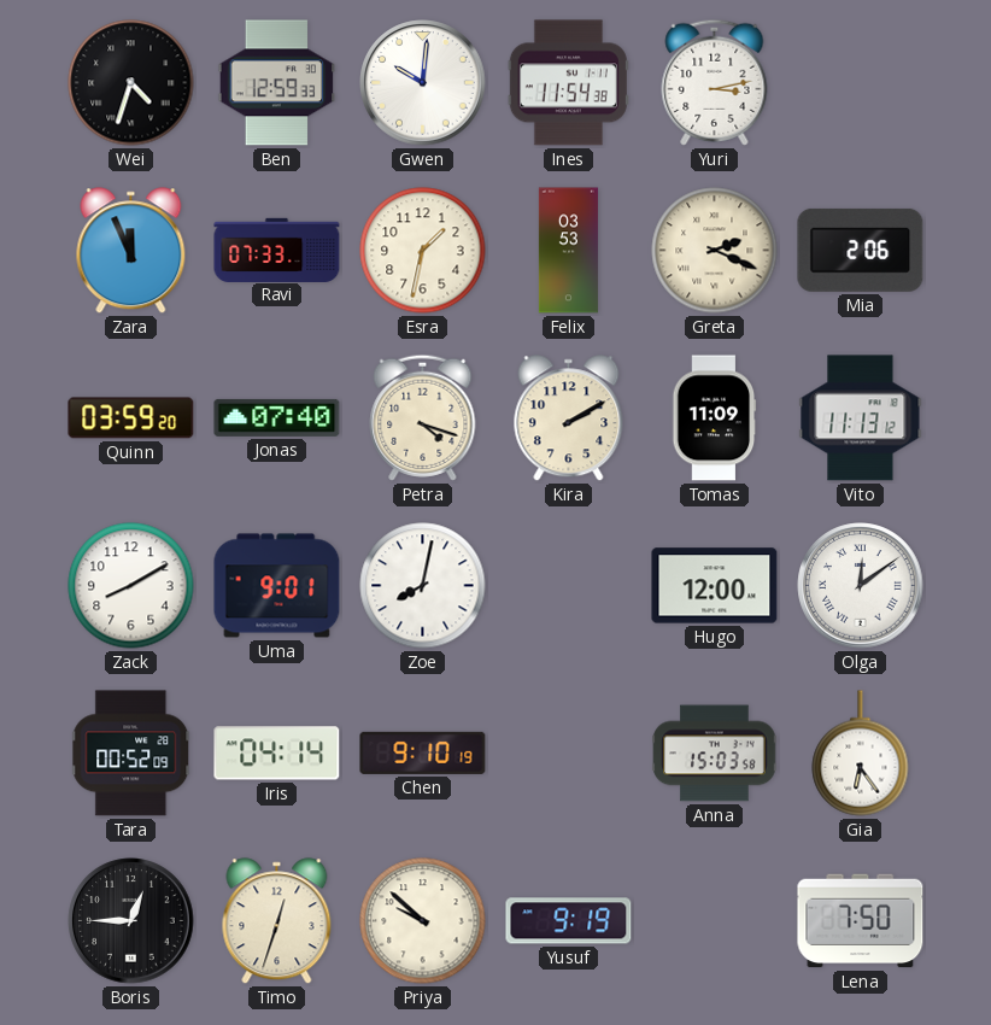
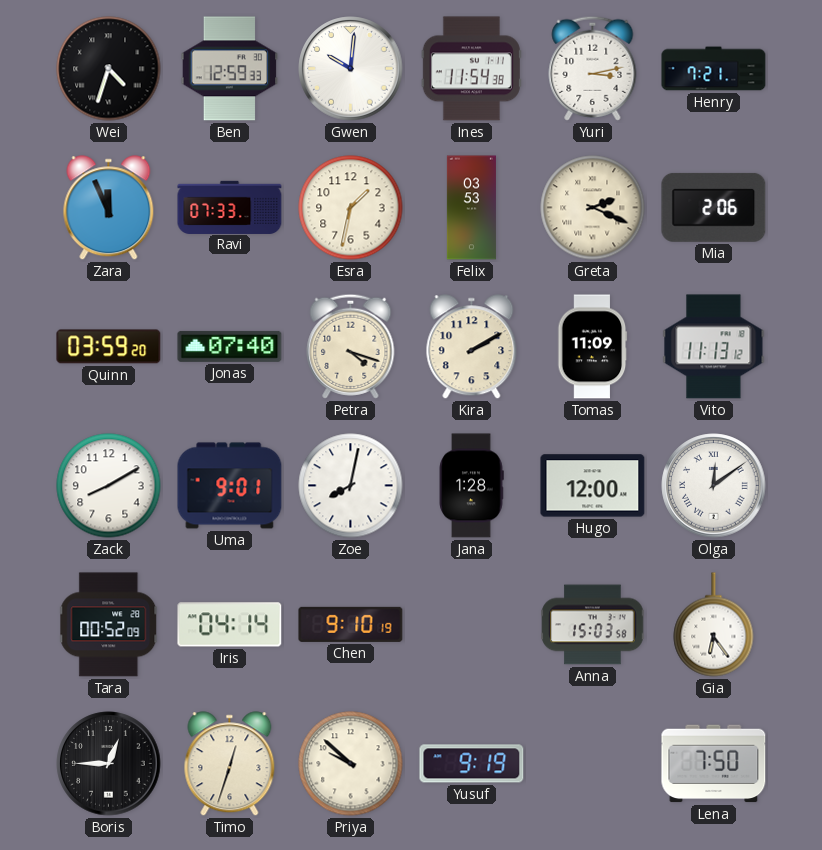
Henry: none -> 7:21
Jana: none -> 1:28
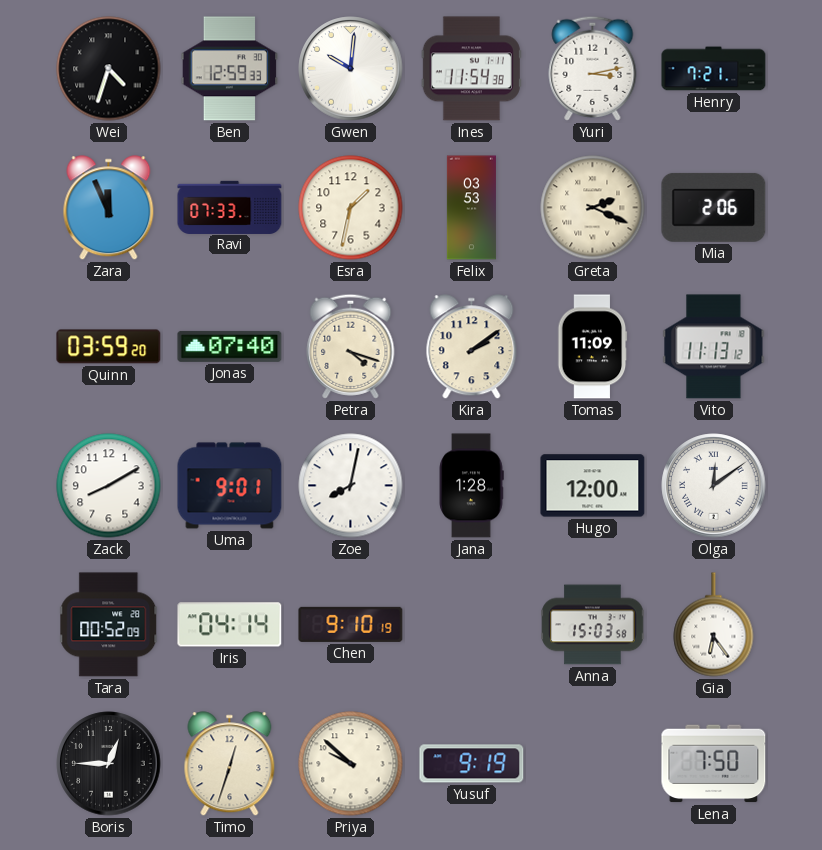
Kira: 2:10 -> 2:09
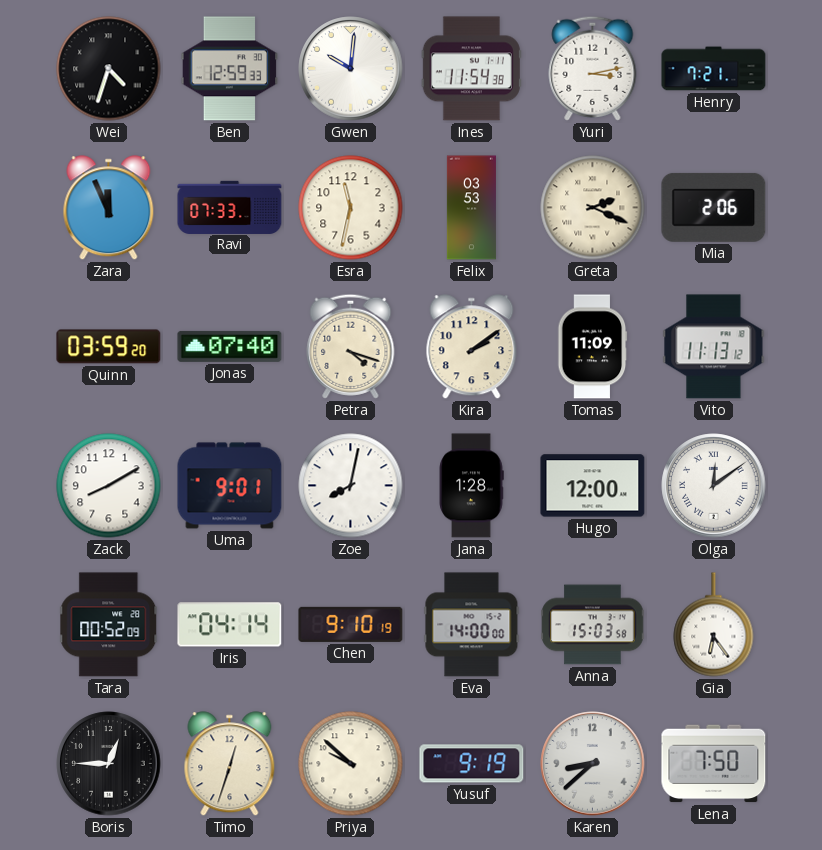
Esra: 1:32 -> 11:32
Eva: none -> 14:00
Karen: none -> 8:38
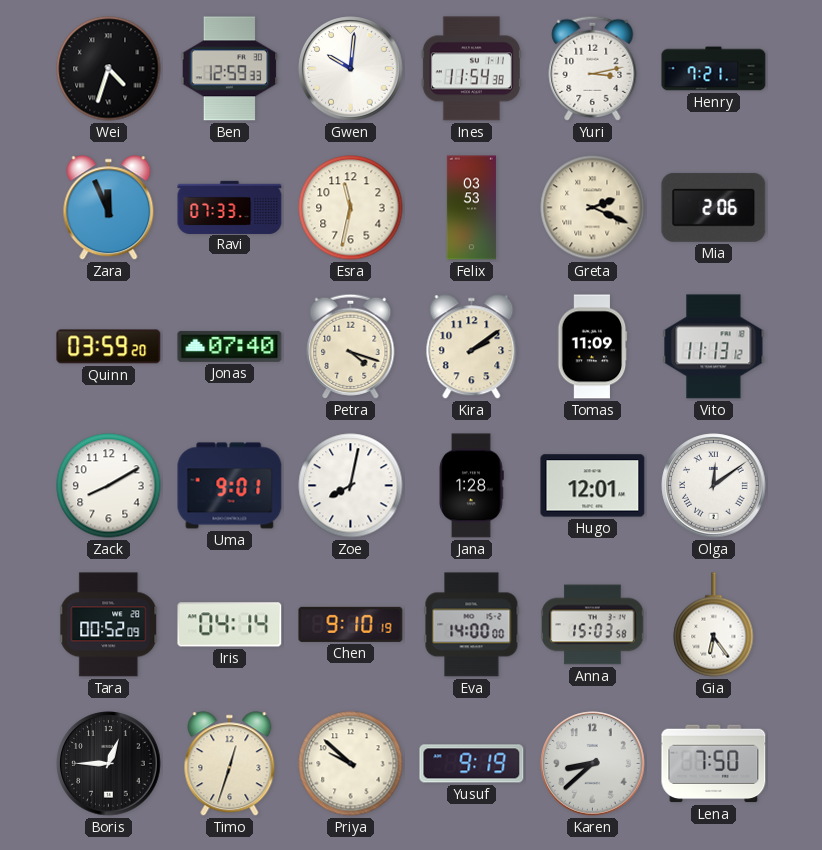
Hugo: 12:00 -> 12:01
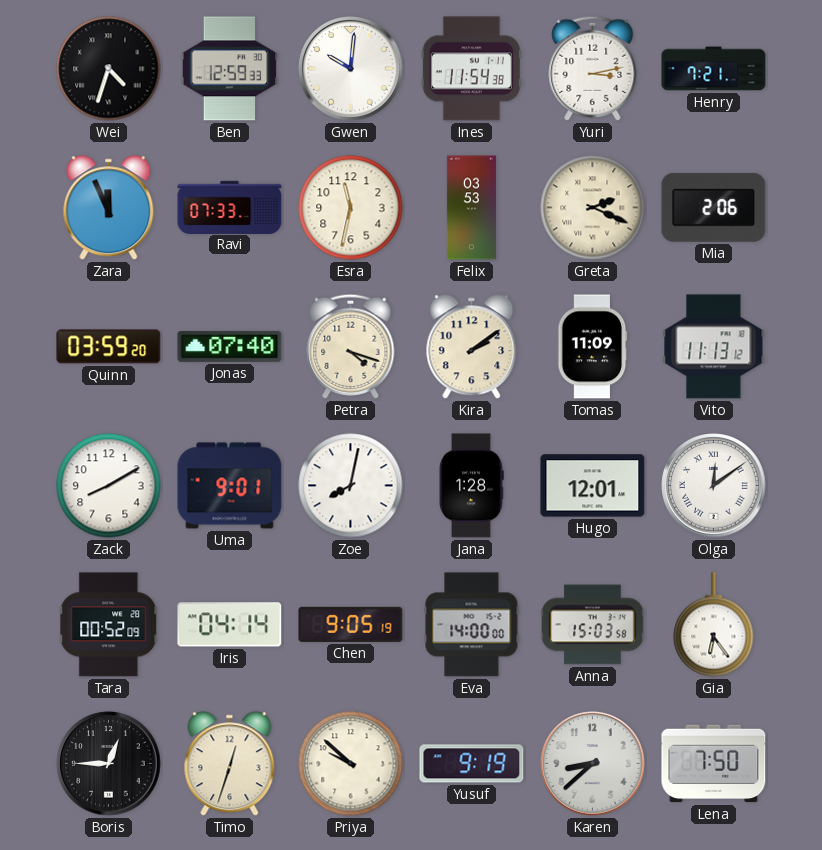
Chen: 9:10 -> 9:05
